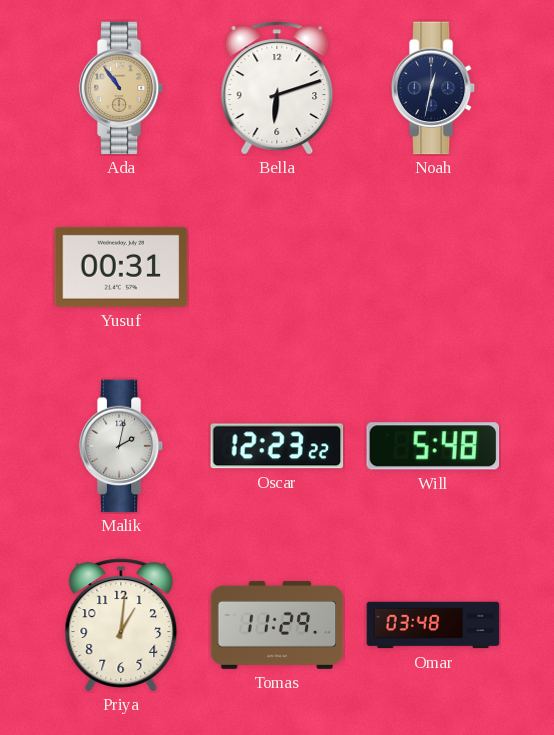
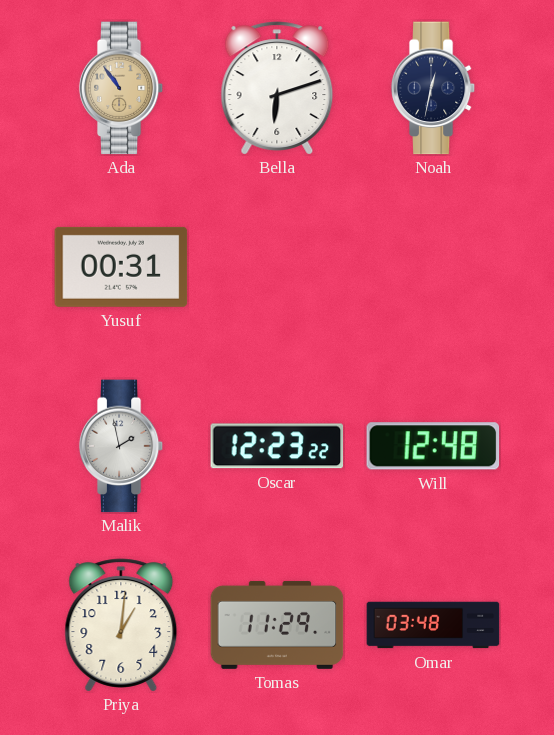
Malik: 2:02 -> 1:58
Will: 5:48 -> 12:48
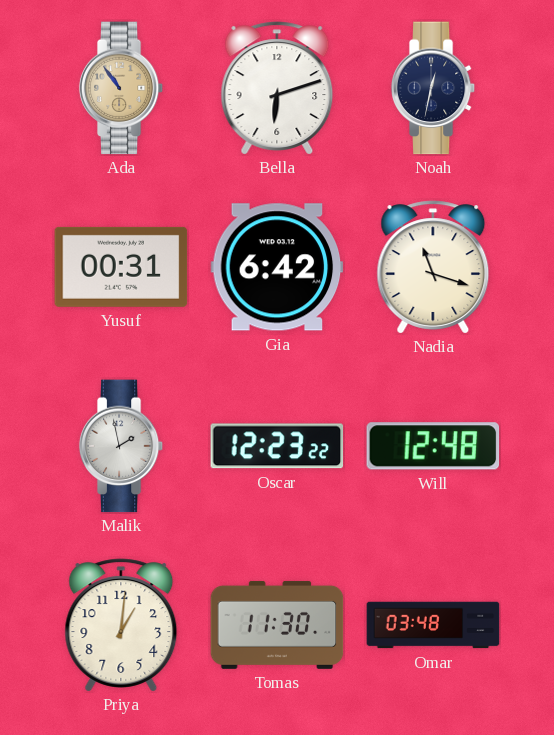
Gia: none -> 6:42
Nadia: none -> 11:18
Tomas: 11:29 -> 11:30
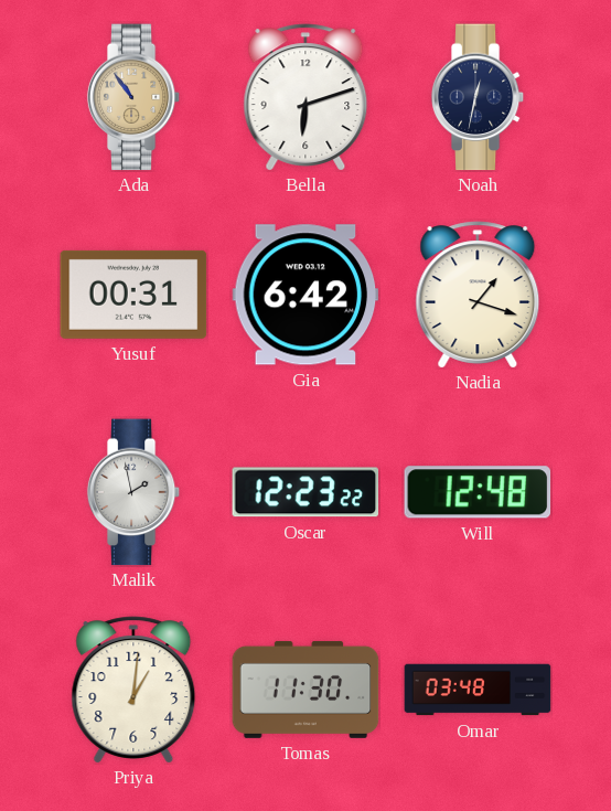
Nadia: 11:18 -> 1:18
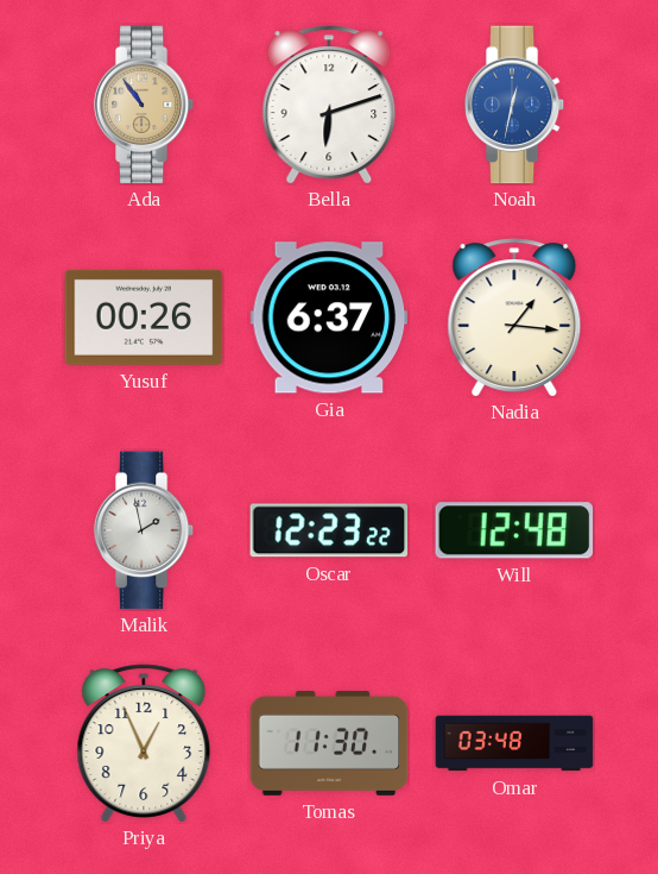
Noah dial: navy -> blue
Yusuf: 00:31 -> 00:26
Gia: 6:42 -> 6:37
Nadia: 1:18 -> 1:16
Priya: 1:01 -> 12:56
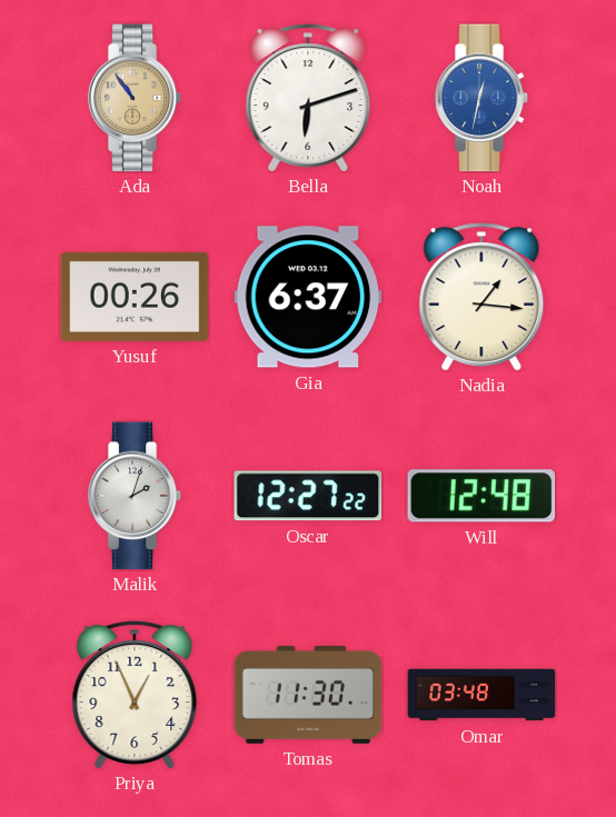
Malik: 1:58 -> 2:03
Oscar: 12:23 -> 12:27
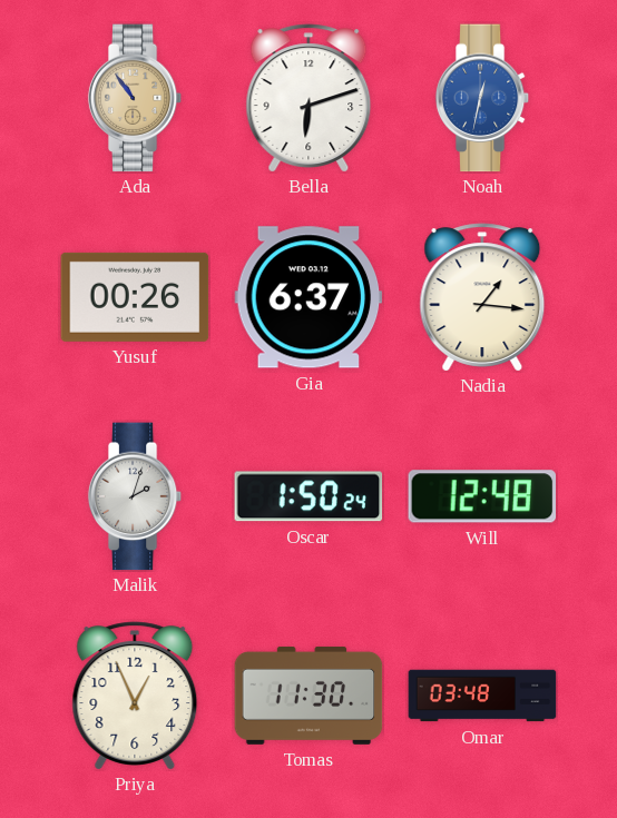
Oscar: 12:27 -> 1:50
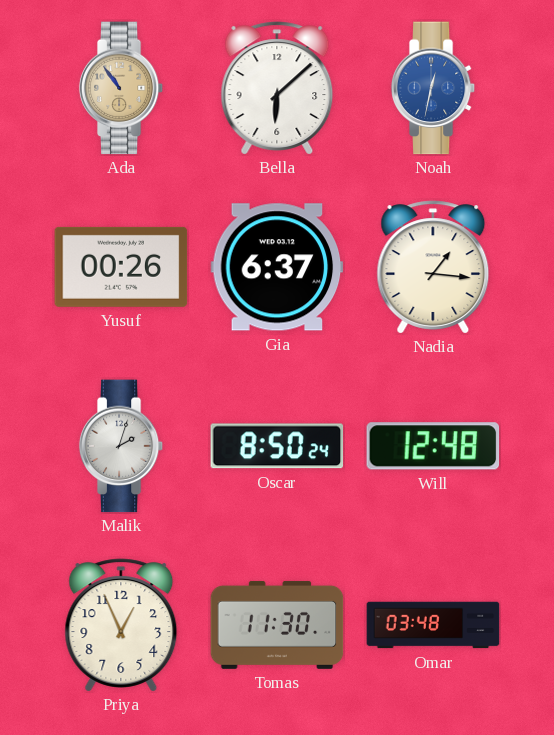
Bella: 6:12 -> 6:08
Oscar: 1:50 -> 8:50
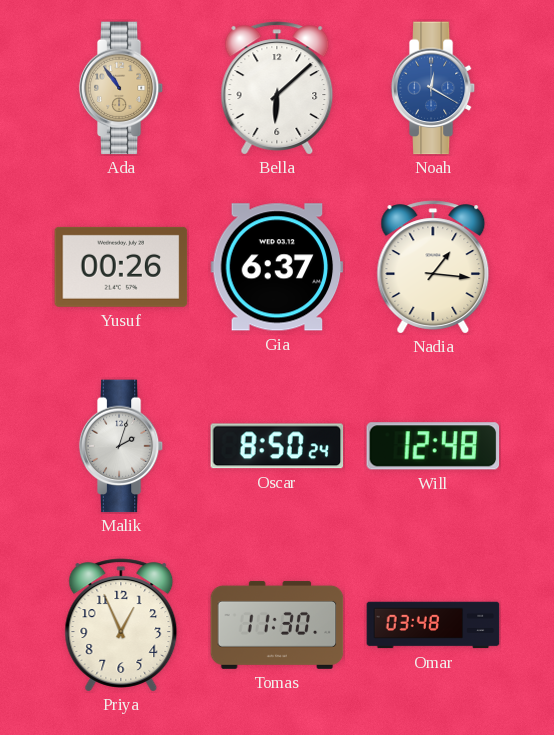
Noah: 12:32 -> 12:20
